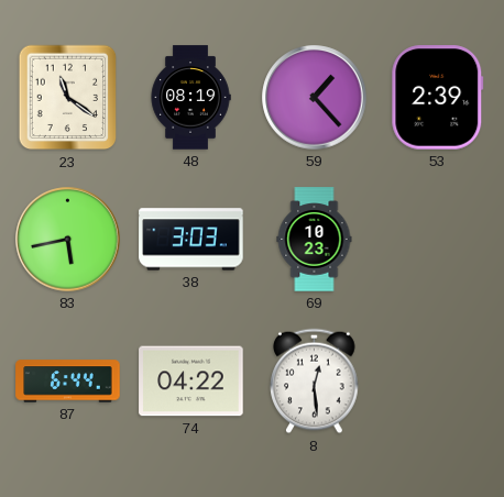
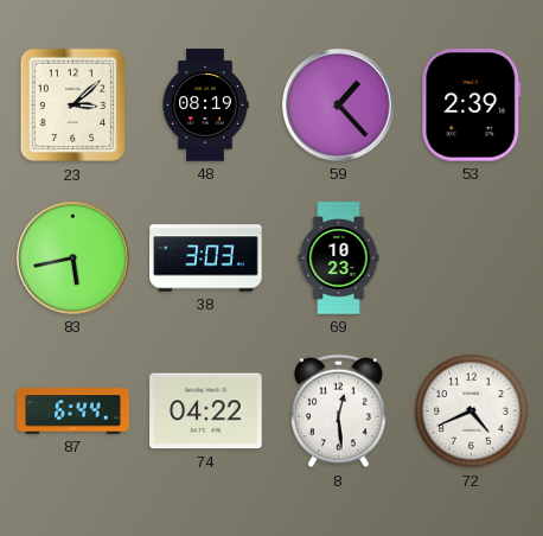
23: 11:21 -> 3:08
72: none -> 4:41
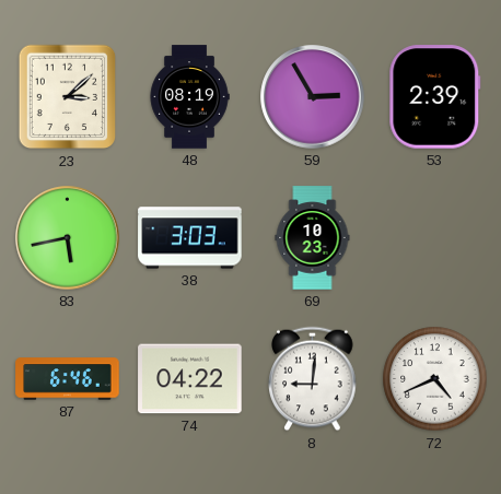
59: 1:23 -> 2:55
87: 6:44 -> 6:46
8: 12:29 -> 9:01
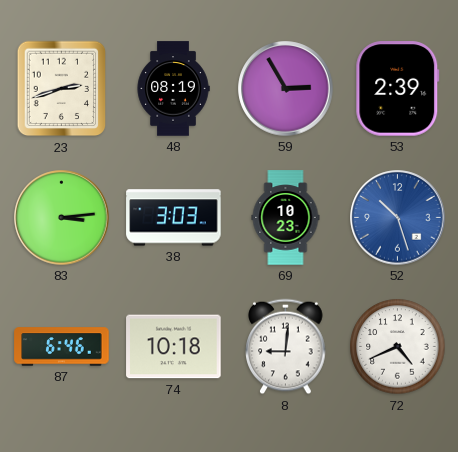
23: 3:08 -> 2:42
83: 5:43 -> 3:14
52: none -> 10:27
74: 04:22 -> 10:18
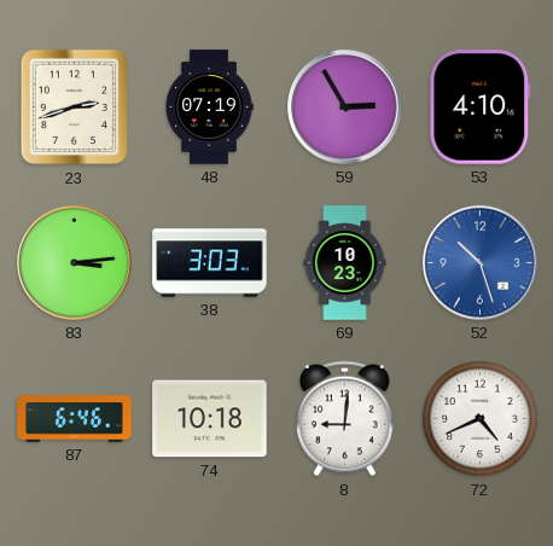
48: 08:19 -> 07:19
53: 2:39 -> 4:10
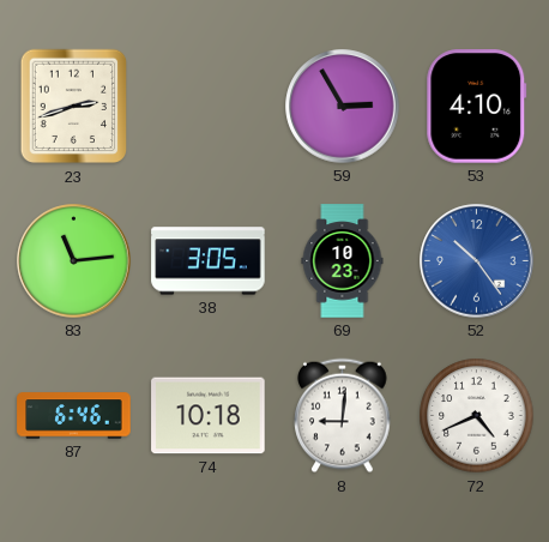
48: 07:19 -> none
83: 3:14 -> 11:14
38: 3:03 -> 3:05
52: 10:27 -> 10:24
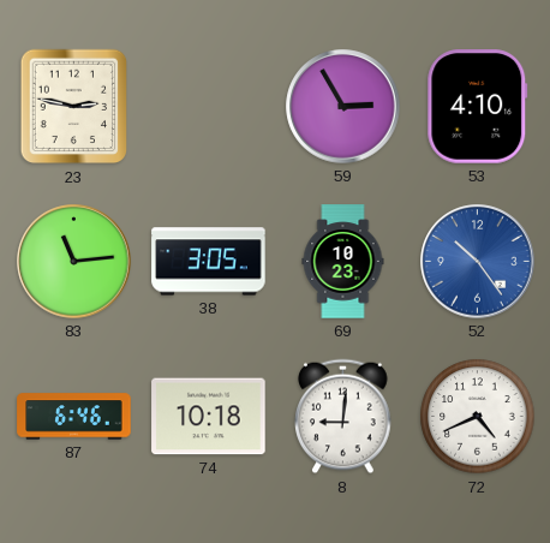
23: 2:42 -> 2:47
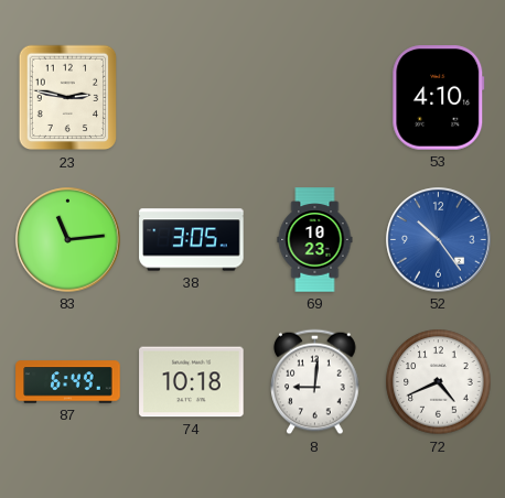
59: 2:55 -> none
87: 6:46 -> 6:49
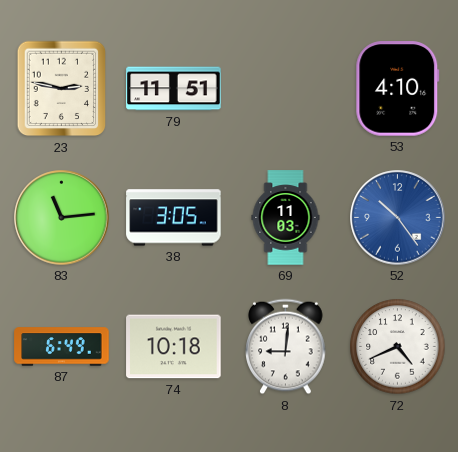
79: none -> 11:51
69: 10:23 -> 11:03
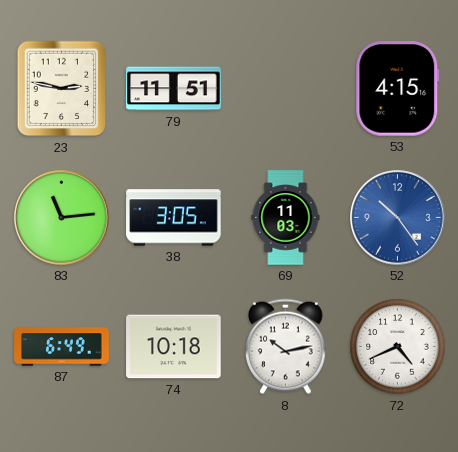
53: 4:10 -> 4:15
8: 9:01 -> 10:13
